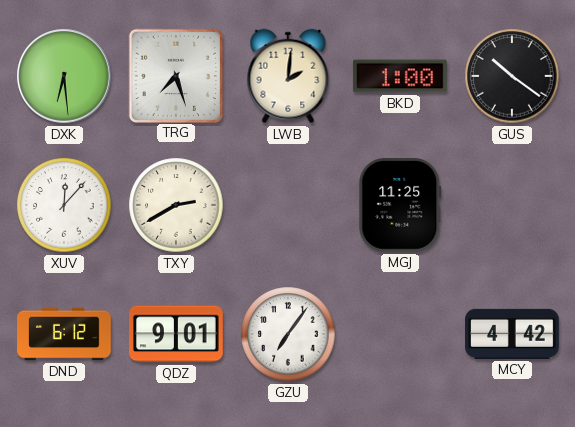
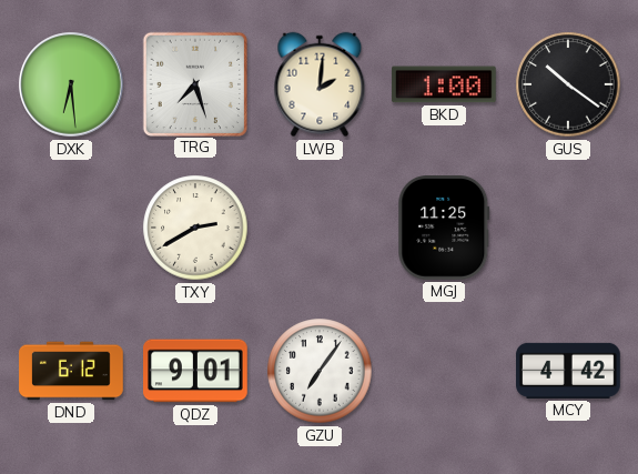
XUV: 12:07 -> none
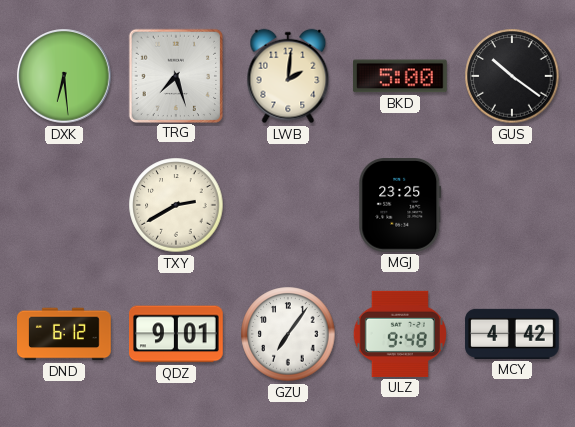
BKD: 1:00 -> 5:00
MGJ: 11:25 -> 23:25
ULZ: none -> 9:48
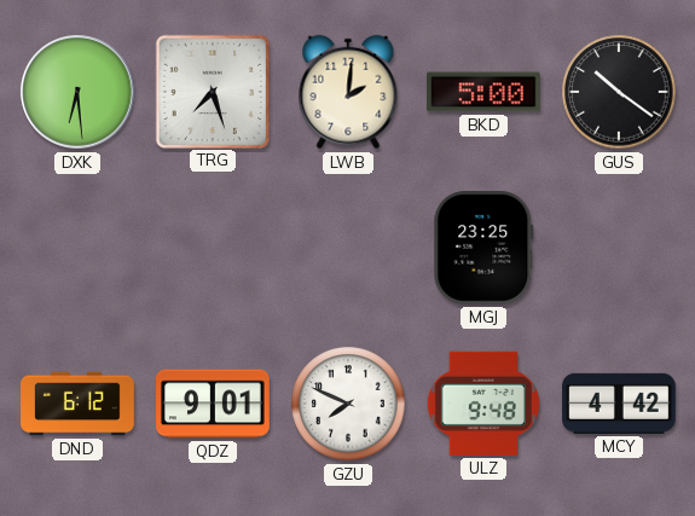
TXY: 2:40 -> none
GZU: 7:06 -> 7:49
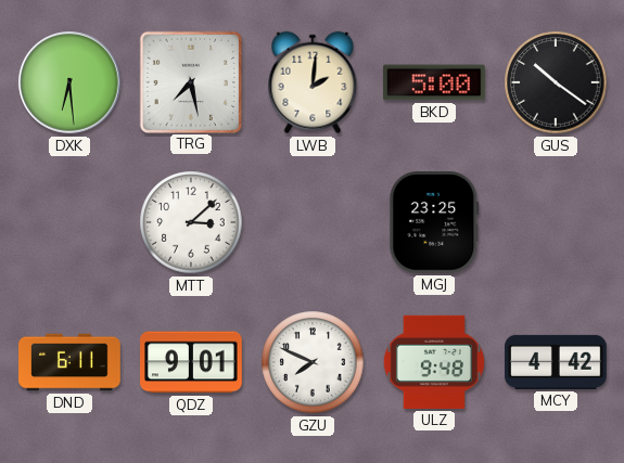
TRG: 7:27 -> 7:28
MTT: none -> 3:08
DND: 6:12 -> 6:11
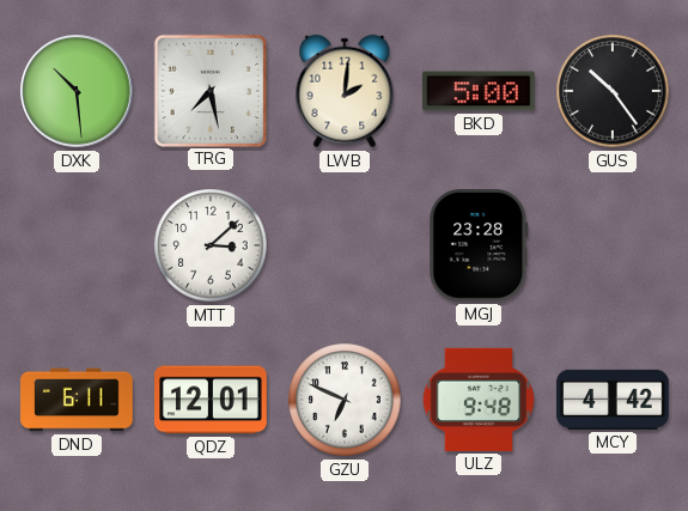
DXK: 6:29 -> 10:29
GUS: 10:21 -> 10:24
MGJ: 23:25 -> 23:28
QDZ: 9:01 -> 12:01
GZU: 7:49 -> 6:49
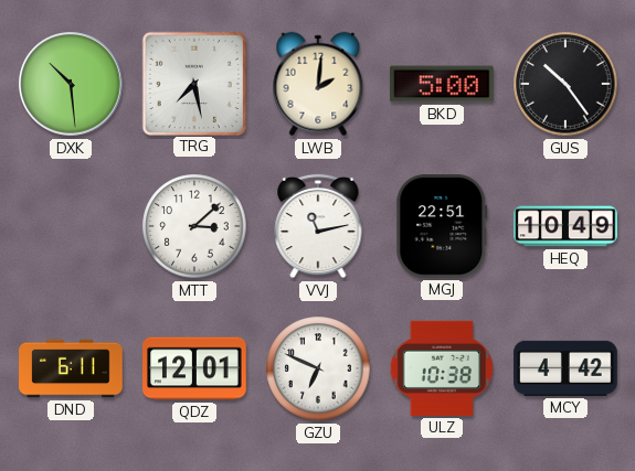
VVJ: none -> 11:13
MGJ: 23:28 -> 22:51
HEQ: none -> 10:49
ULZ: 9:48 -> 10:38
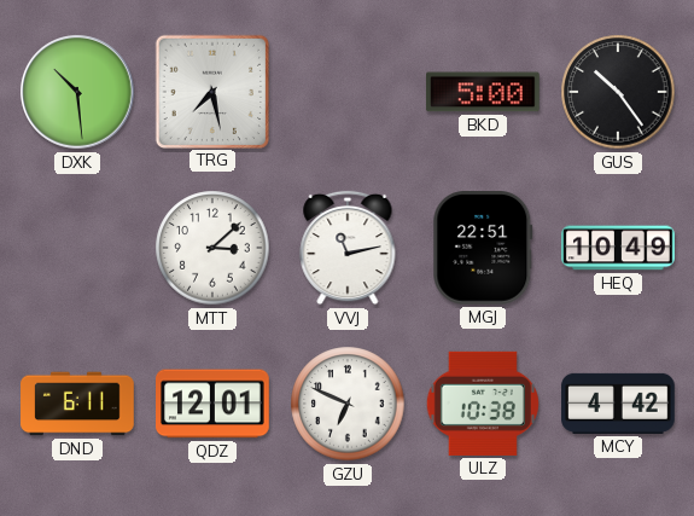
LWB: 2:01 -> none
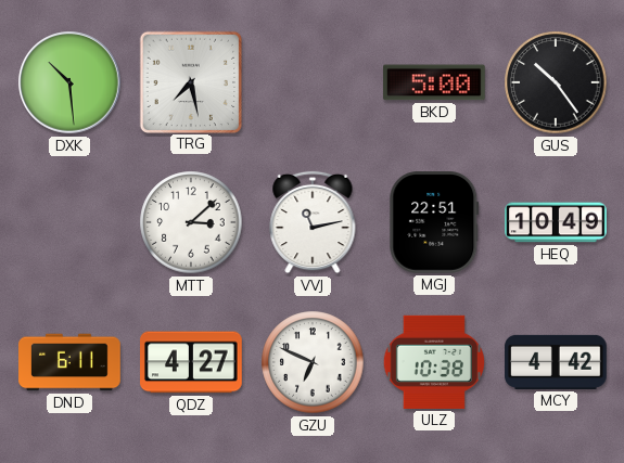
QDZ: 12:01 -> 4:27
